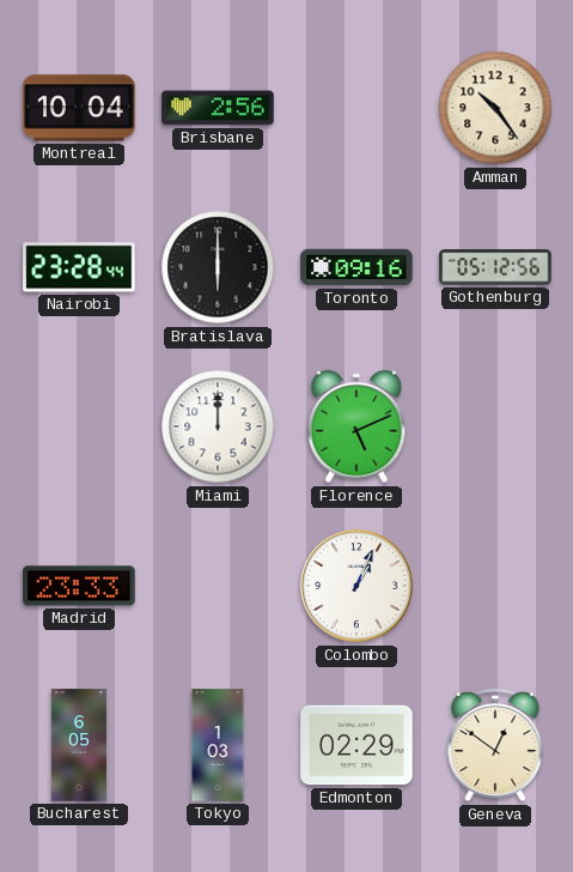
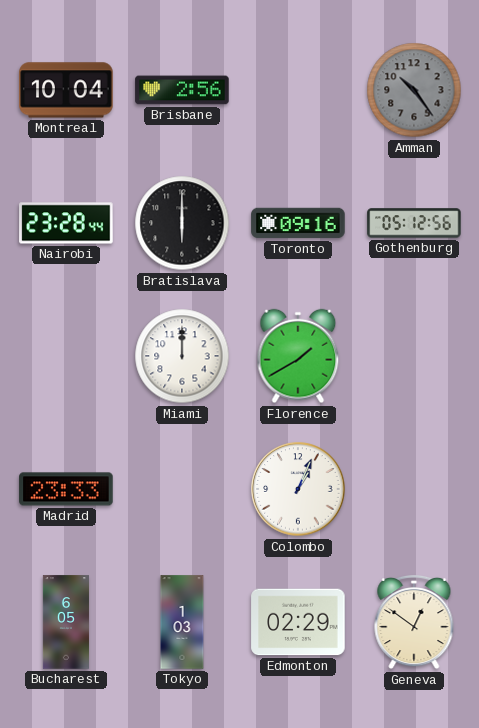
Amman dial: cream -> grey
Florence: 5:11 -> 1:40
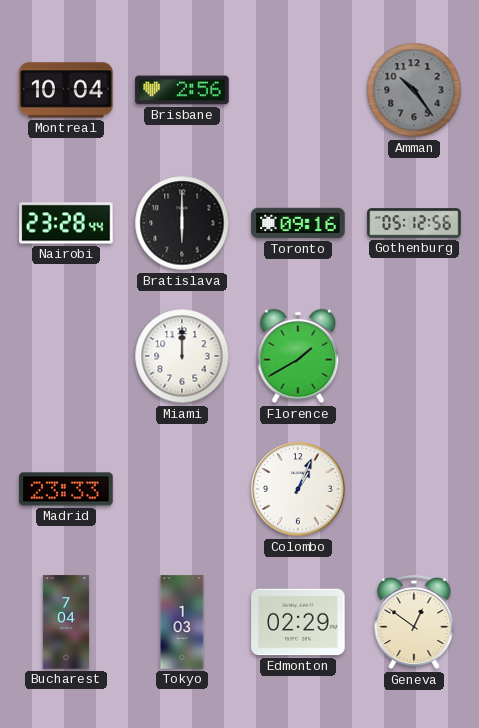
Bucharest: 6:05 -> 7:04
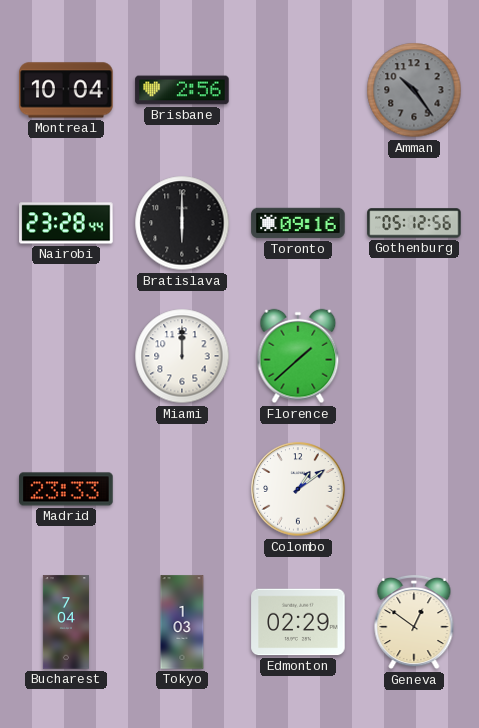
Florence: 1:40 -> 1:38
Colombo: 1:04 -> 1:09
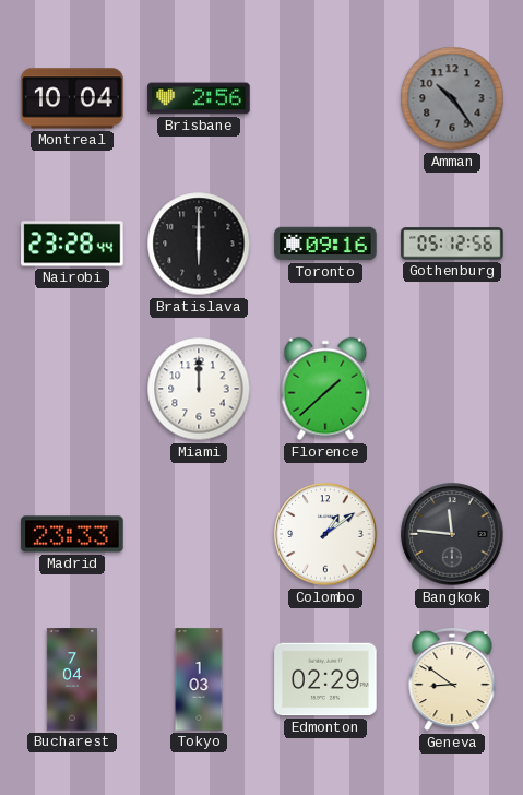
Bangkok: none -> 11:46
Geneva: 12:51 -> 8:51
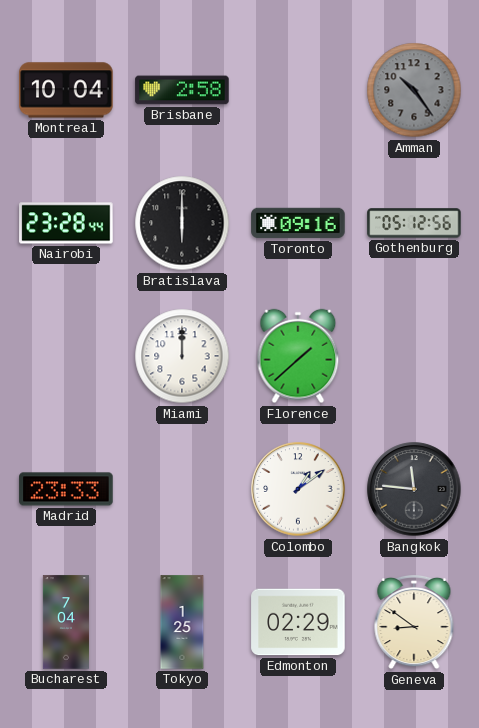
Brisbane: 2:56 -> 2:58
Tokyo: 1:03 -> 1:25
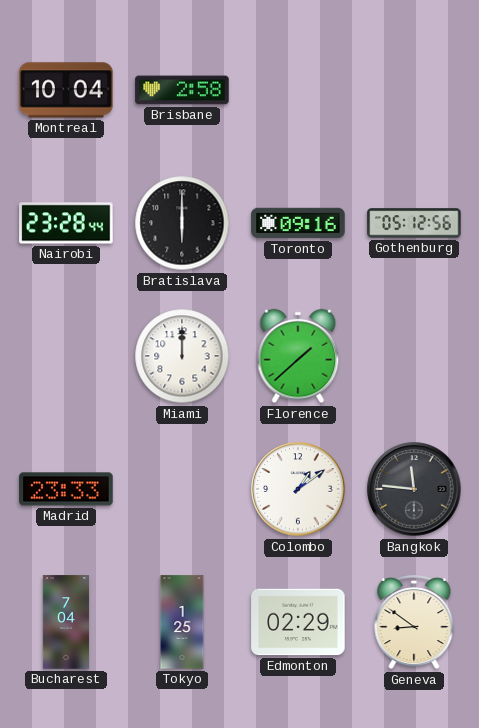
Amman: 10:24 -> none
